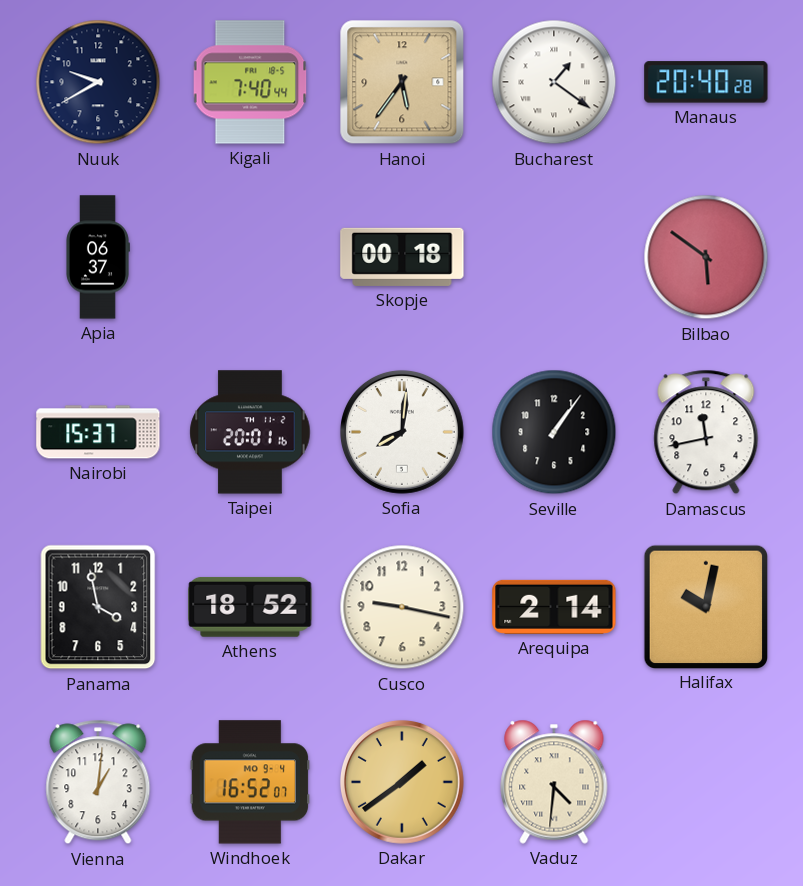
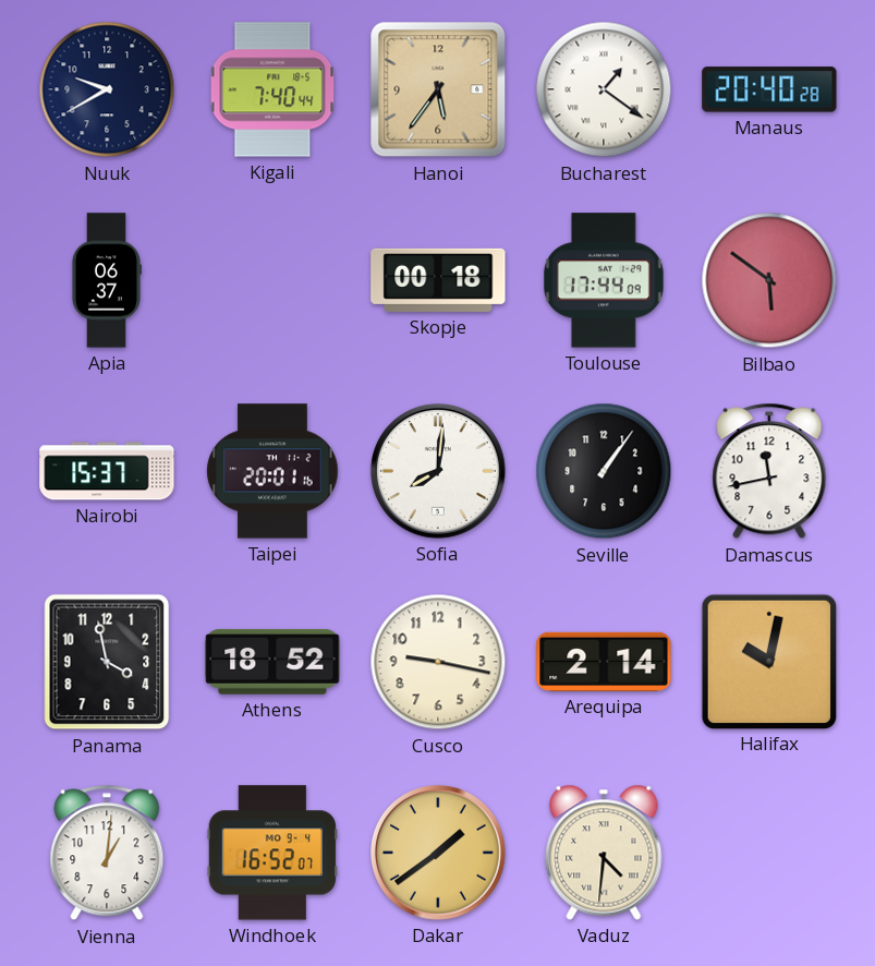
Toulouse: none -> 17:44
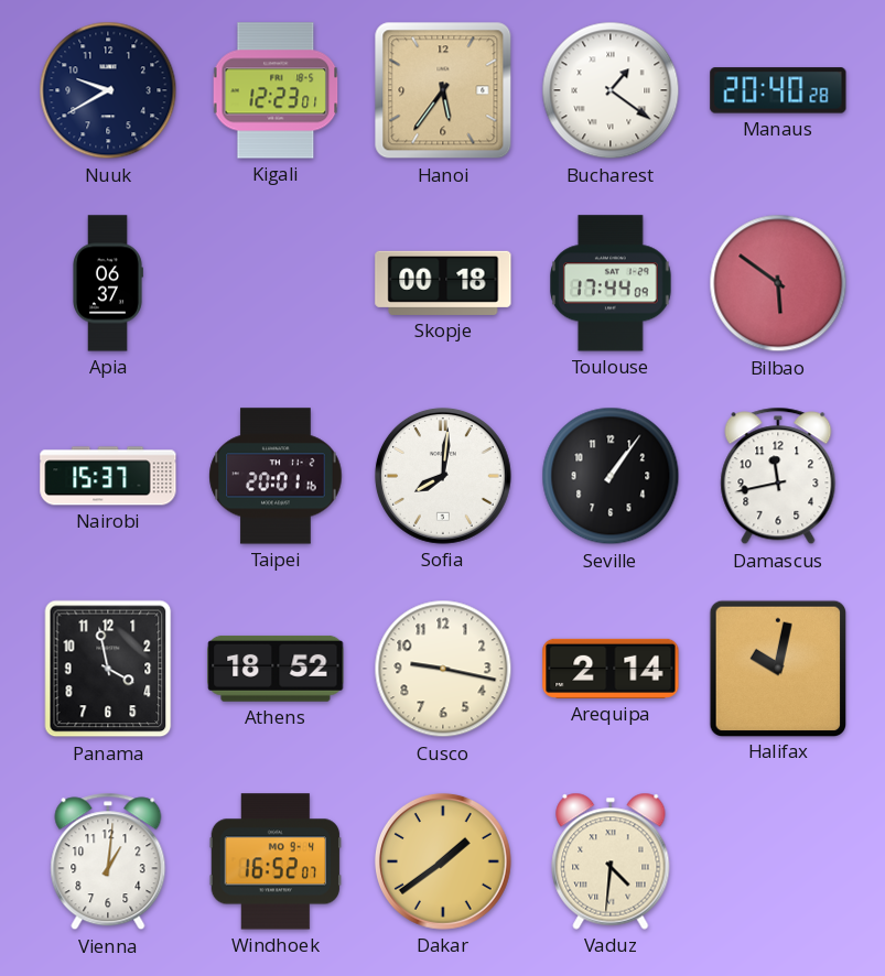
Kigali: 7:40 -> 12:23
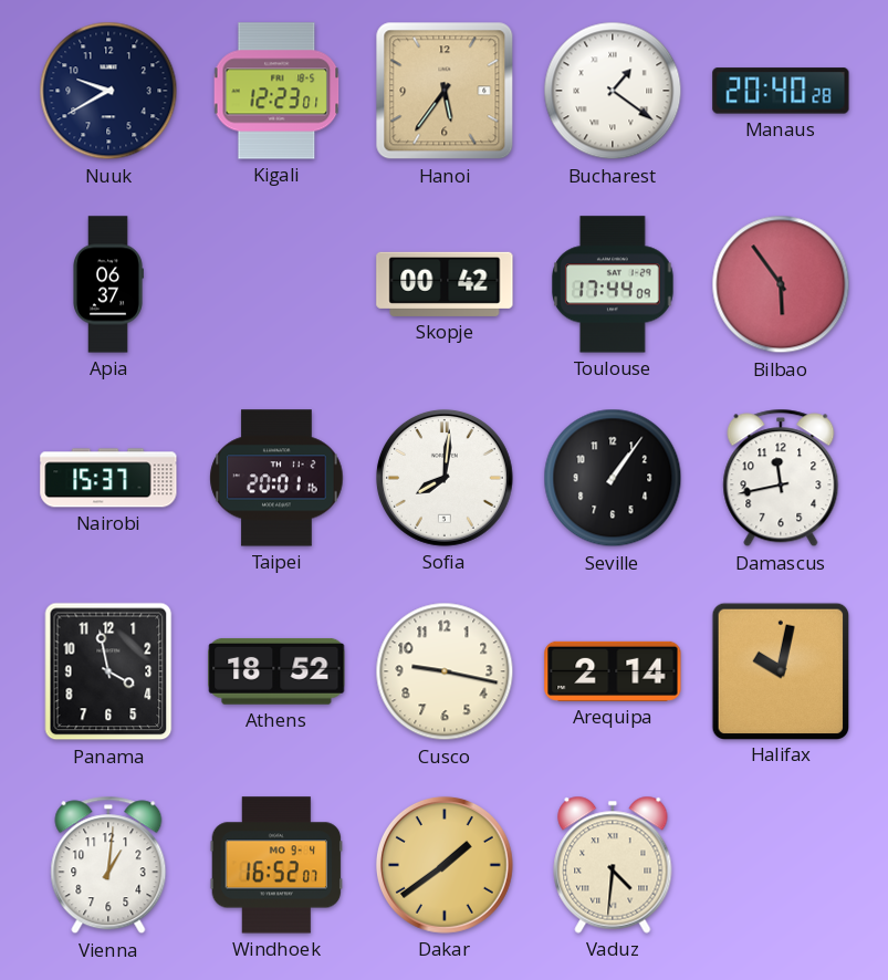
Skopje: 00:18 -> 00:42
Bilbao: 5:51 -> 5:54
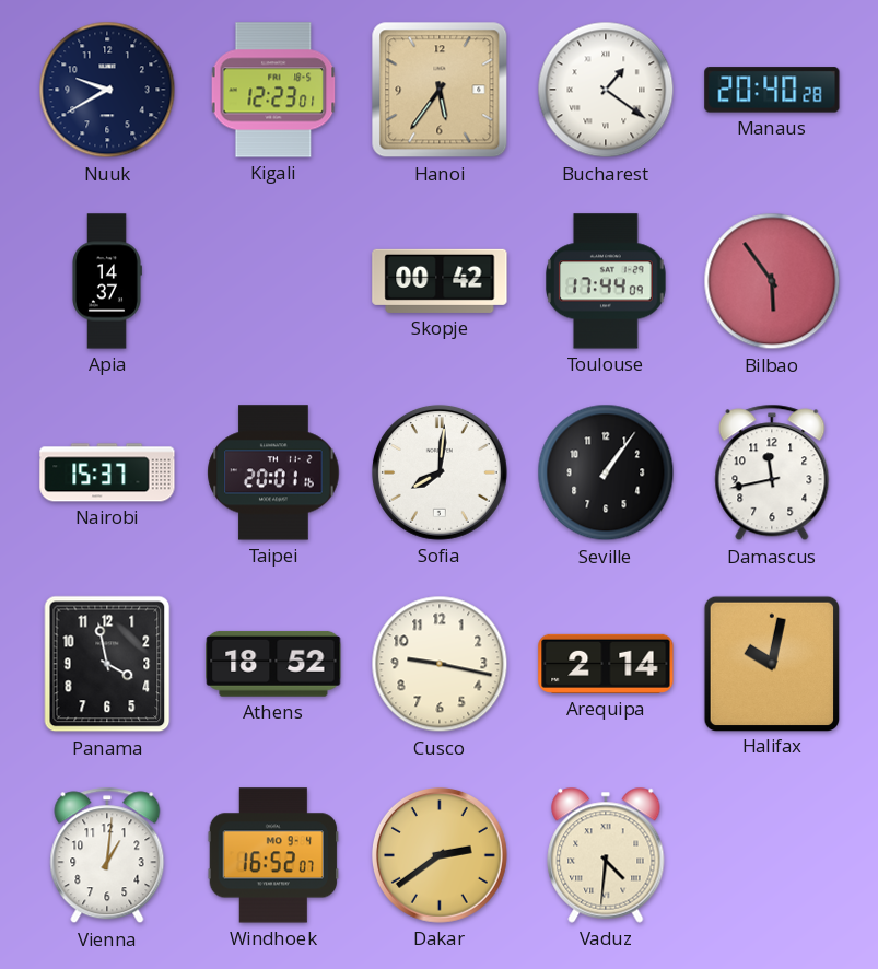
Apia: 06:37 -> 14:37
Dakar: 1:39 -> 2:39
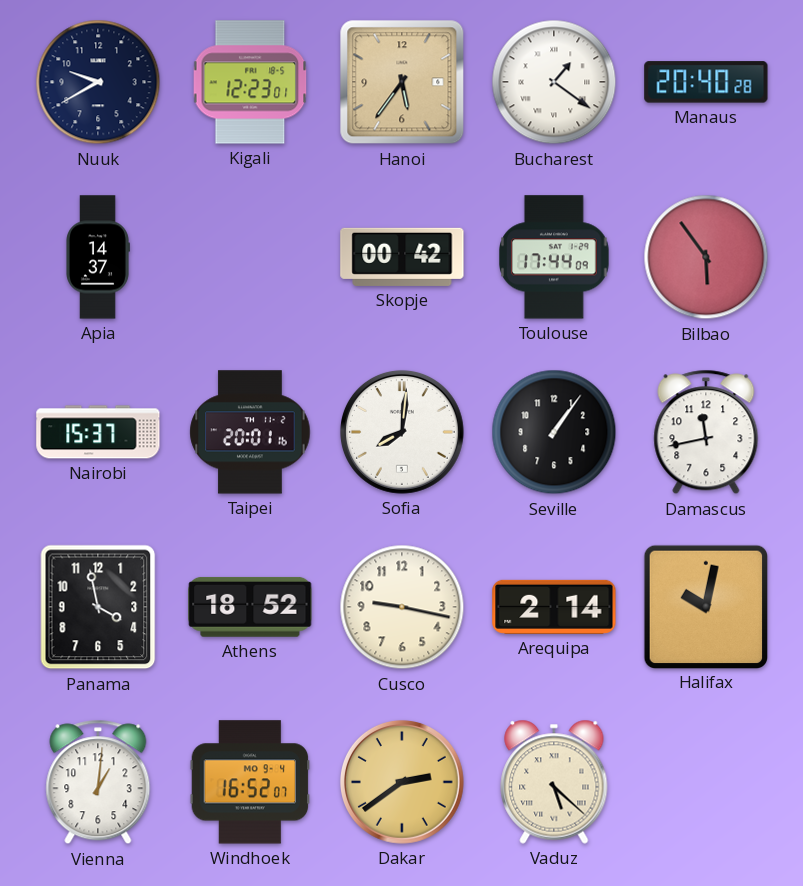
Vaduz: 4:31 -> 5:22
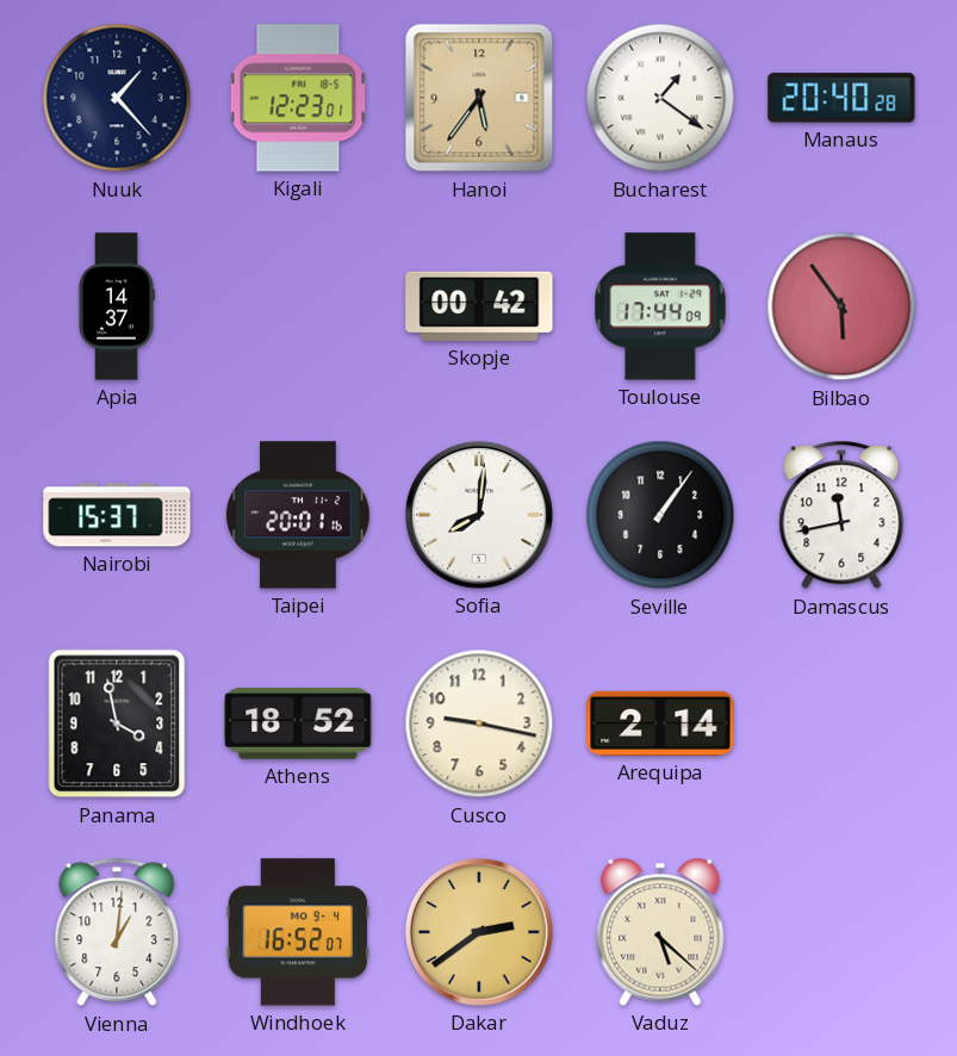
Nuuk: 9:40 -> 1:23
Halifax: 10:02 -> none
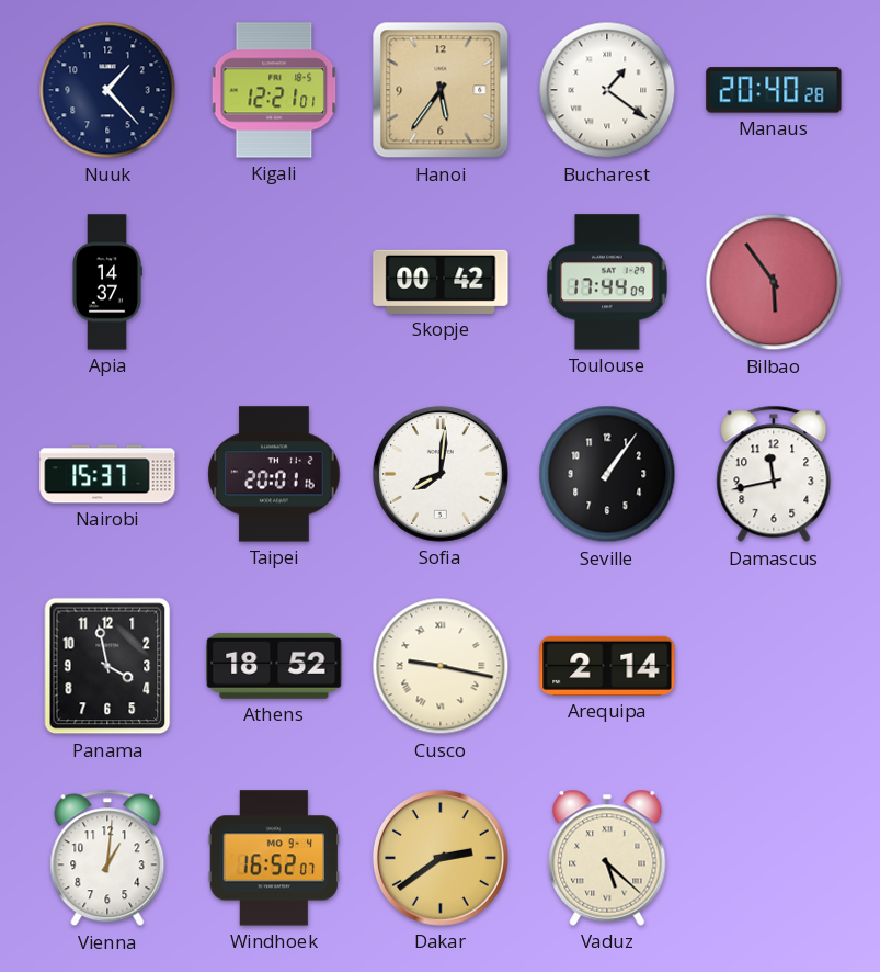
Kigali: 12:23 -> 12:21
Cusco numerals: Arabic -> Roman
